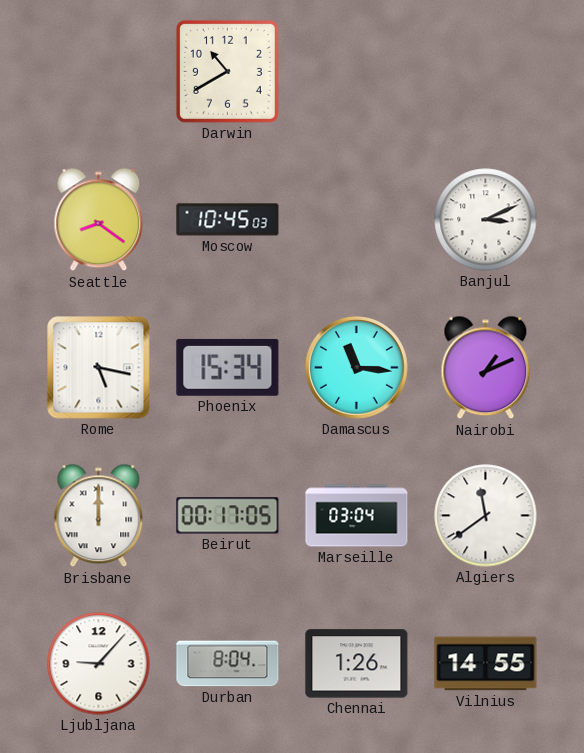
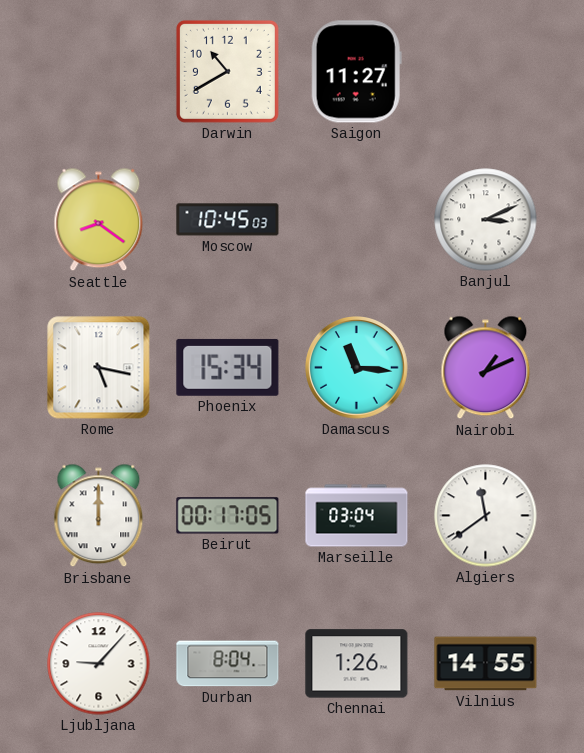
Saigon: none -> 11:27
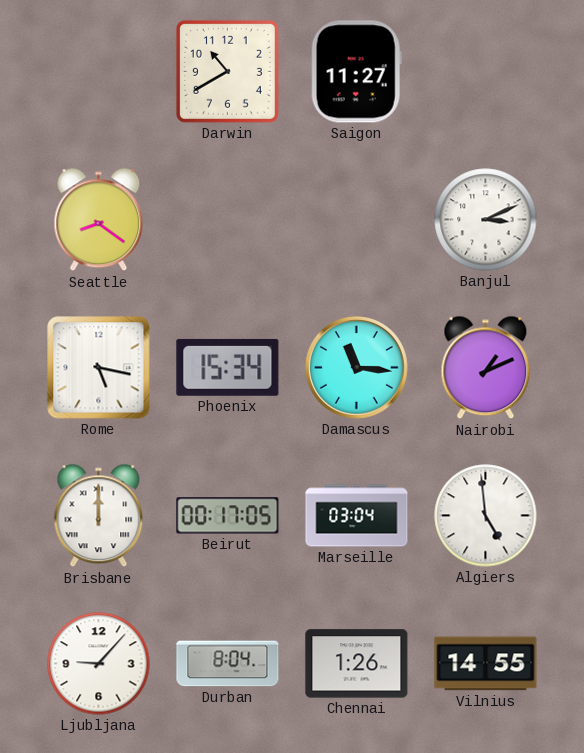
Moscow: 10:45 -> none
Algiers: 11:39 -> 4:59
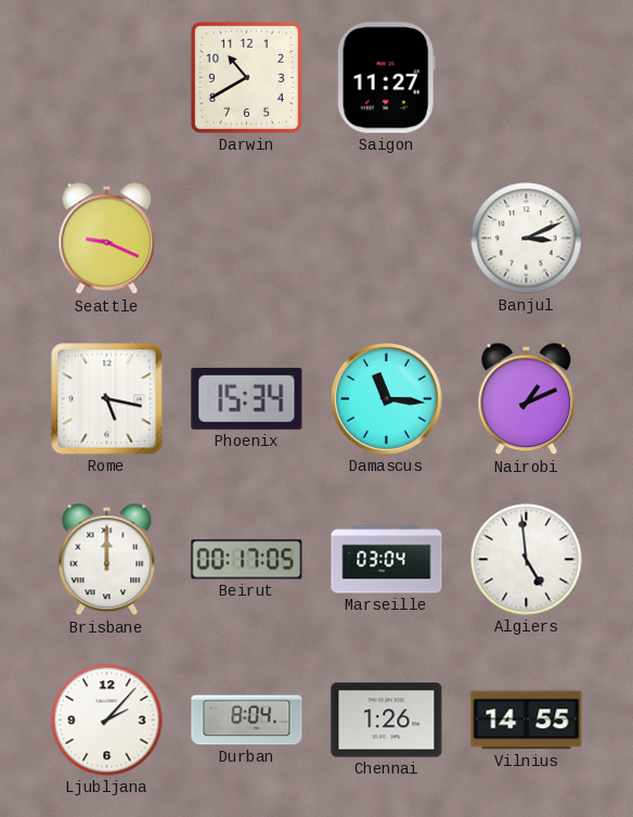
Seattle: 8:21 -> 9:19
Ljubljana: 9:07 -> 2:07
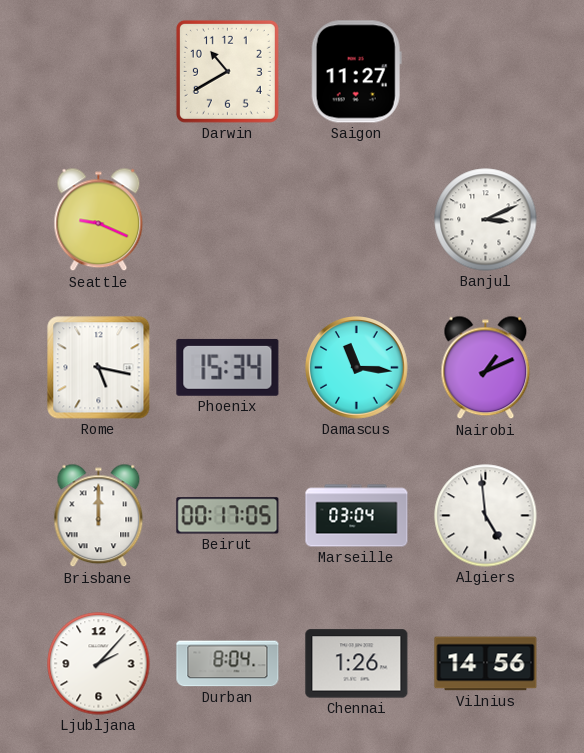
Vilnius: 14:55 -> 14:56
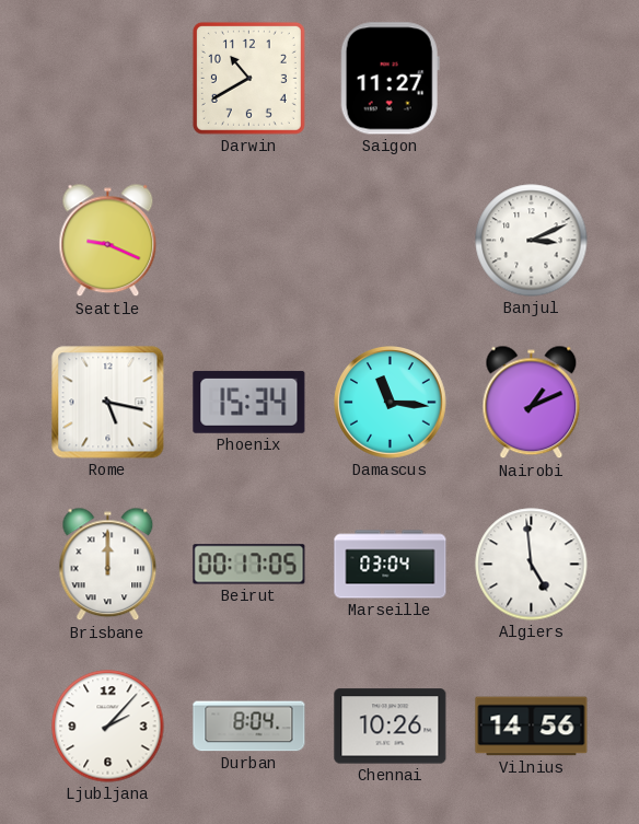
Chennai: 1:26 -> 10:26
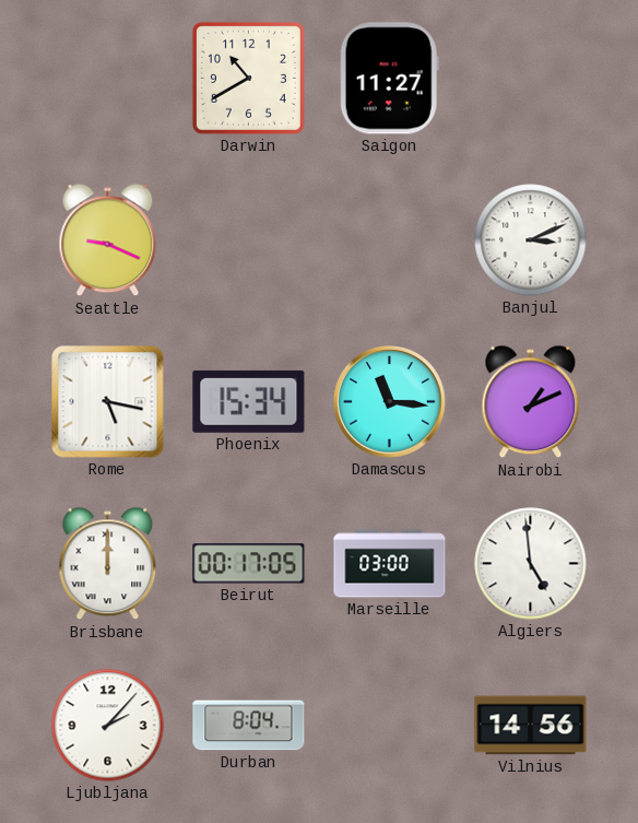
Marseille: 03:04 -> 03:00
Chennai: 10:26 -> none
